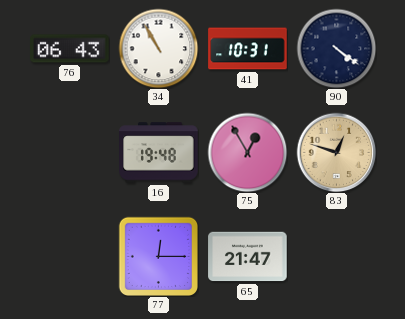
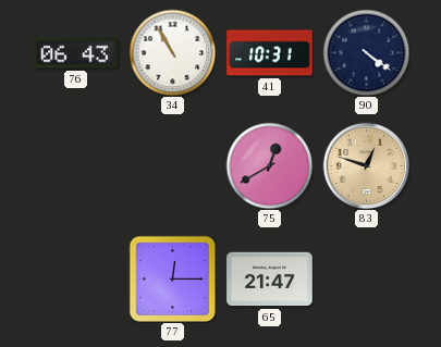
16: 19:48 -> none
75: 12:55 -> 12:40
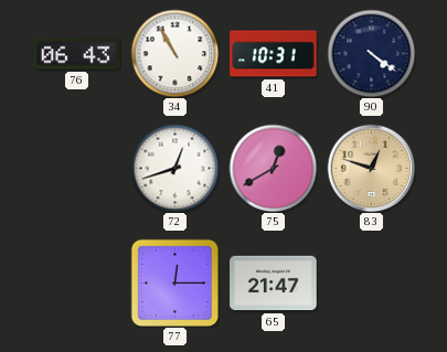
72: none -> 12:42
